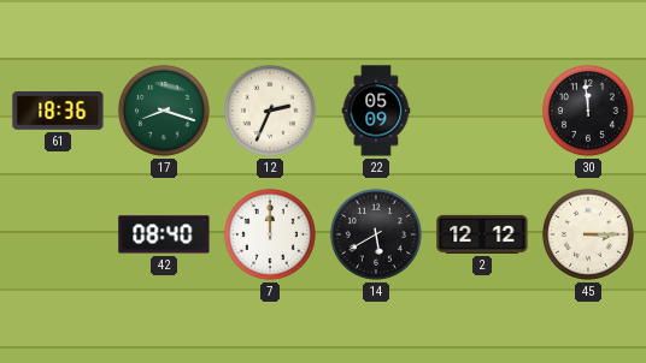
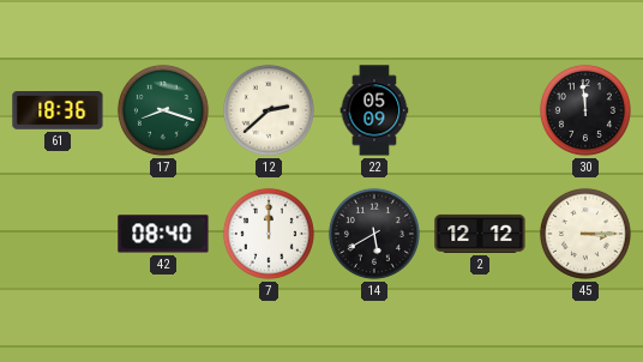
12: 2:34 -> 2:38
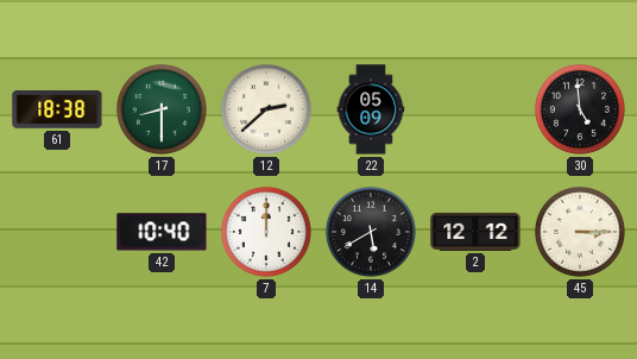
61: 18:36 -> 18:38
17: 8:18 -> 8:30
30: 11:59 -> 4:59
42: 08:40 -> 10:40
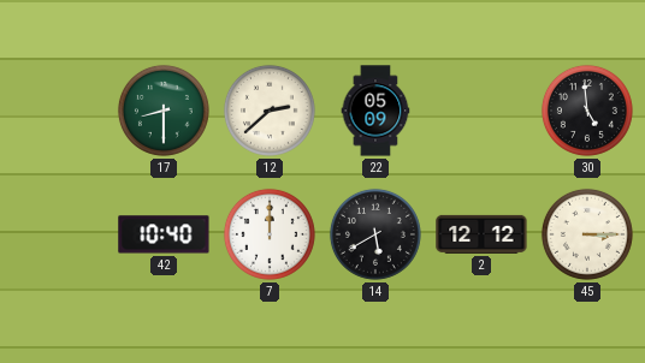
61: 18:38 -> none
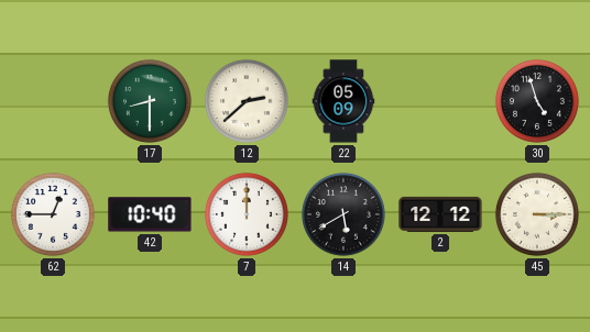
30: 4:59 -> 4:57
62: none -> 12:45
